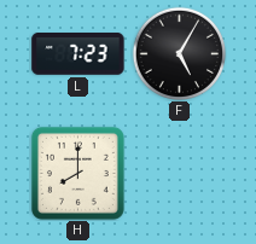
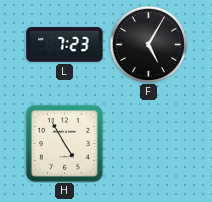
H: 8:00 -> 4:55
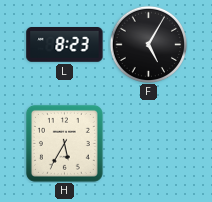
L: 7:23 -> 8:23
H: 4:55 -> 5:35
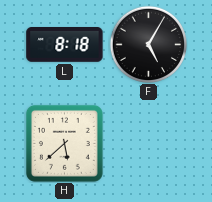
L: 8:23 -> 8:18
H: 5:35 -> 5:38
